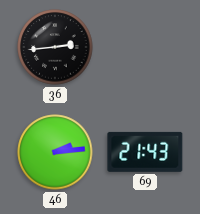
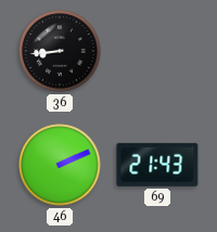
36: 2:44 -> 8:44
46: 2:14 -> 2:11
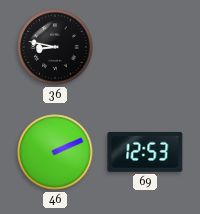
36: 8:44 -> 8:47
69: 21:43 -> 12:53
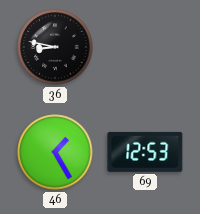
46: 2:11 -> 1:25
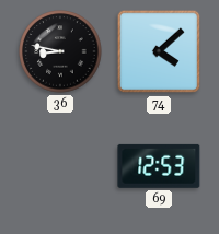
74: none -> 4:08
46: 1:25 -> none
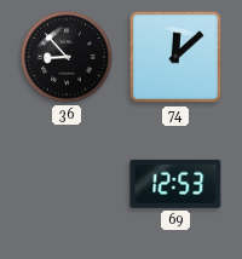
36: 8:47 -> 8:53
74: 4:08 -> 12:08
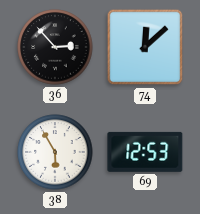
36: 8:53 -> 2:53
38: none -> 5:55
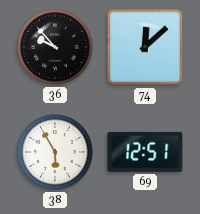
36: 2:53 -> 9:53
69: 12:53 -> 12:51
